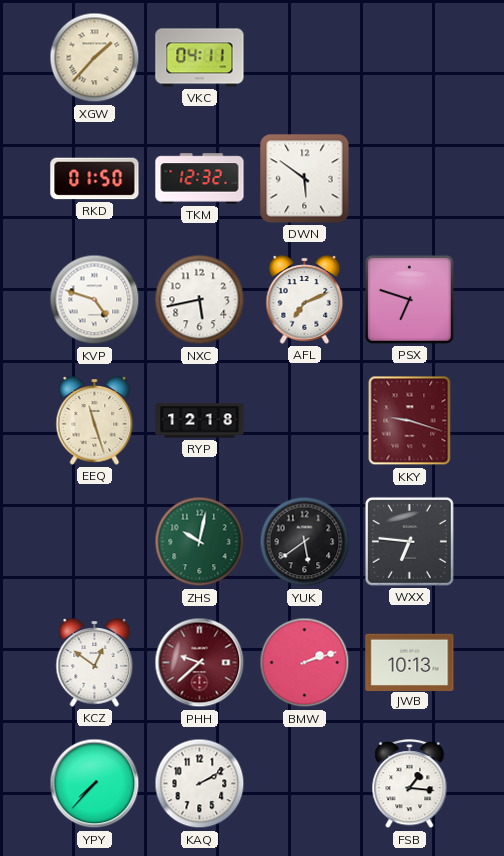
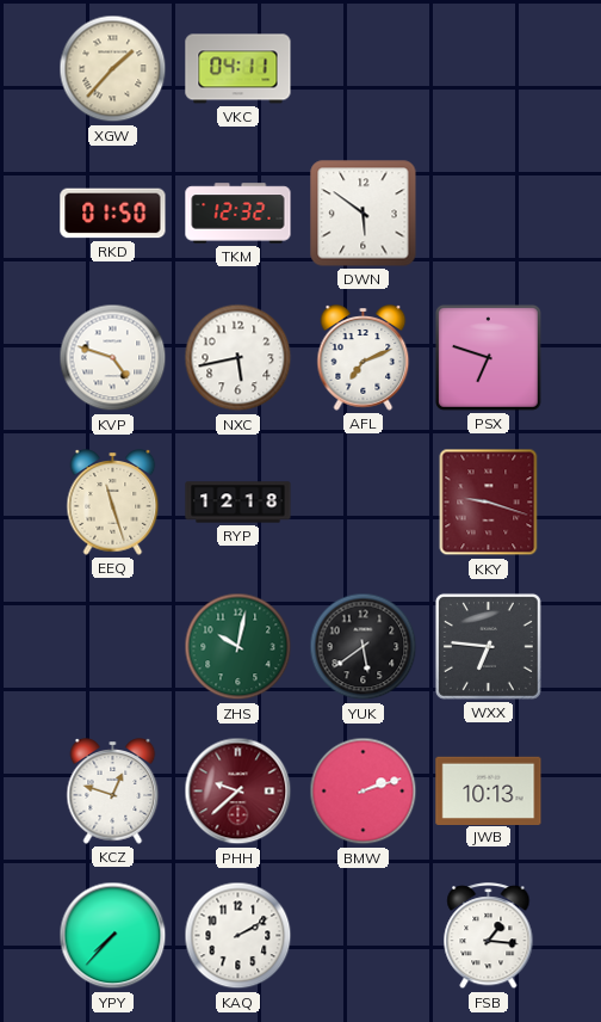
KCZ: 12:51 -> 12:48
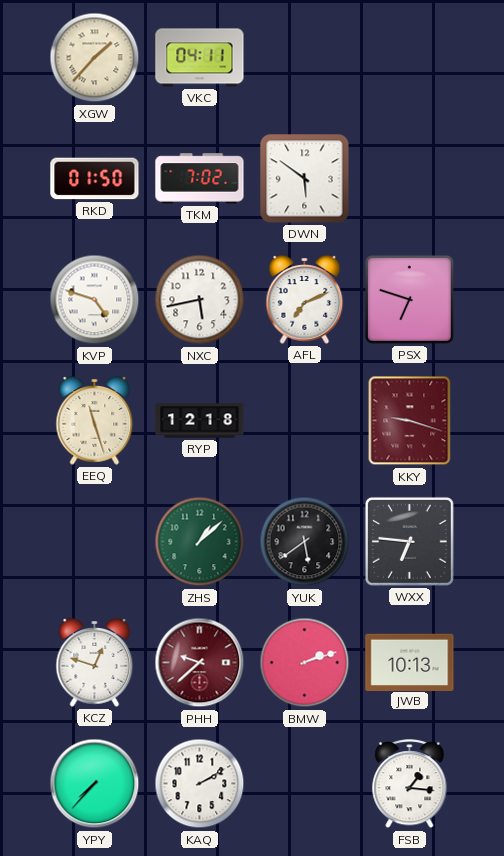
TKM: 12:32 -> 7:02
ZHS: 10:02 -> 1:08
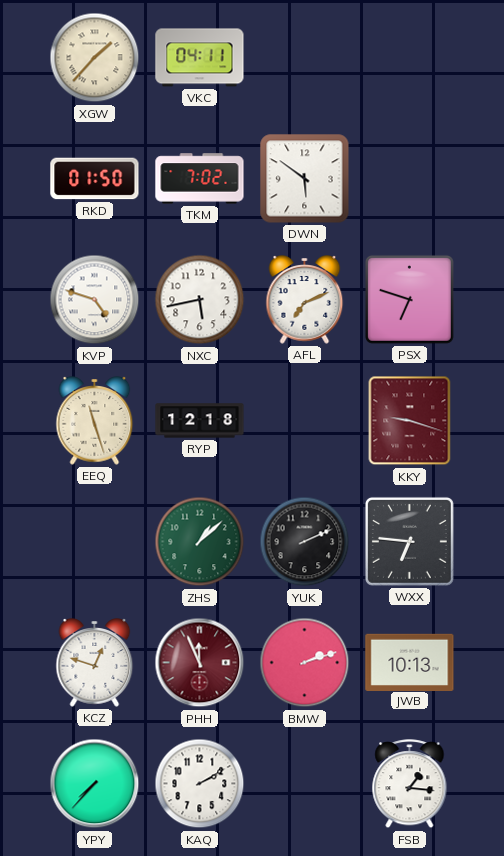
YUK: 5:39 -> 2:11
PHH: 9:38 -> 11:56
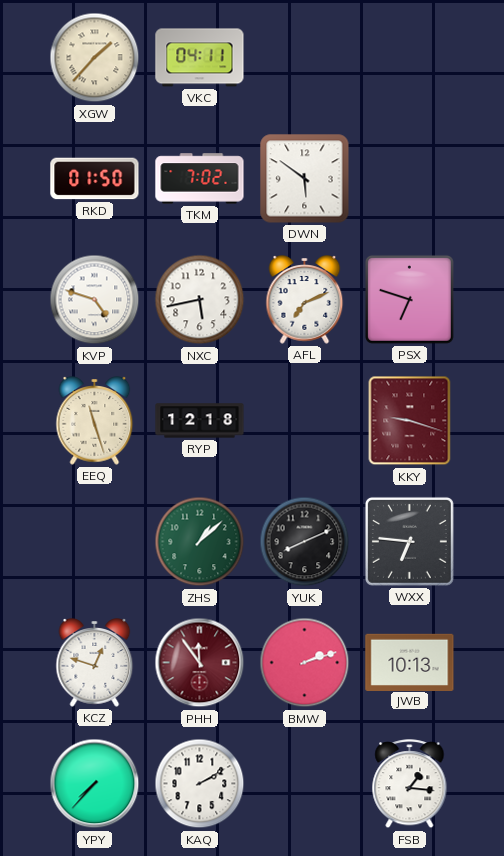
YUK: 2:11 -> 8:11
PHH: 11:56 -> 11:54
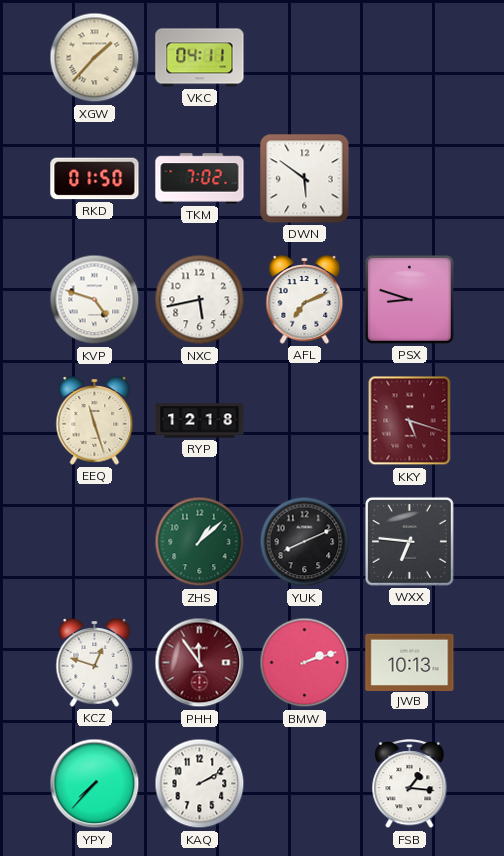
PSX: 6:48 -> 8:48
KKY: 9:18 -> 5:18
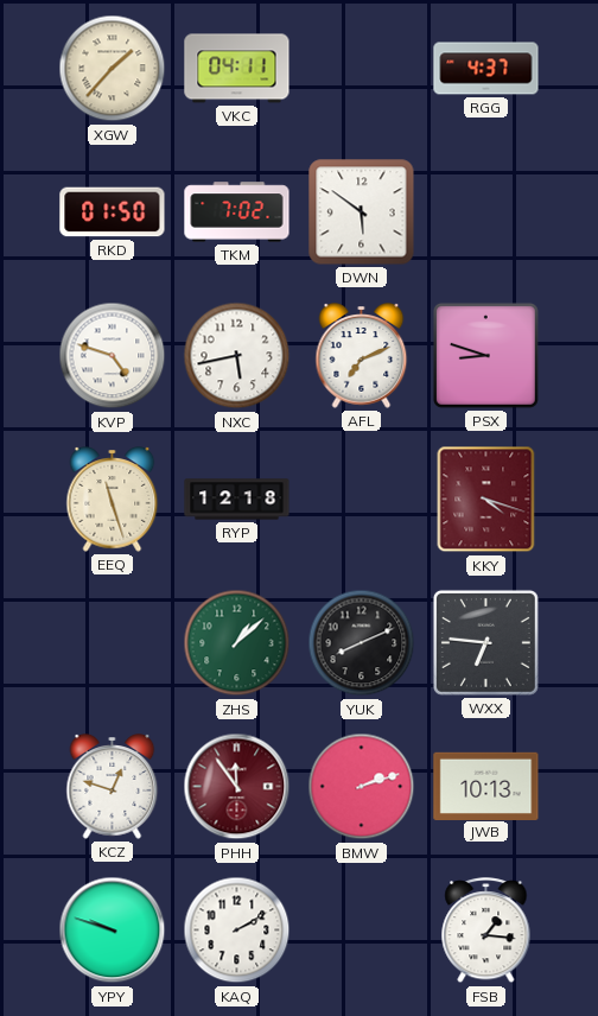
RGG: none -> 4:37
KKY: 5:18 -> 4:18
YPY: 7:37 -> 9:48
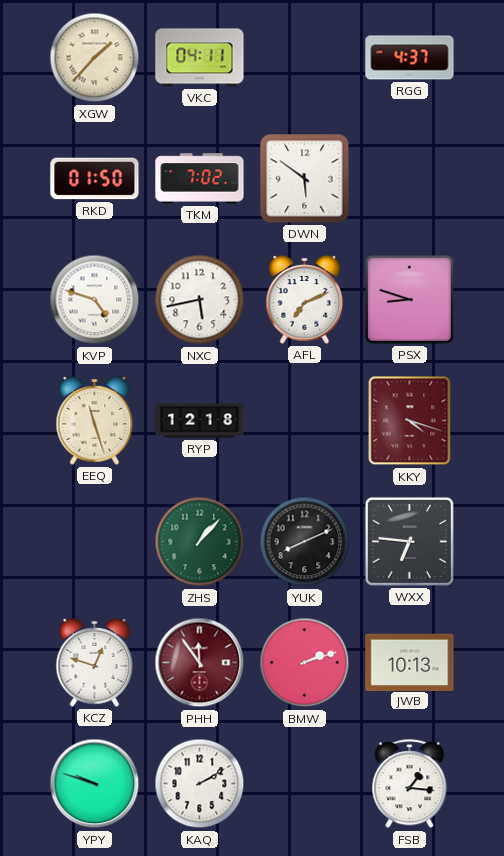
ZHS: 1:08 -> 1:07
